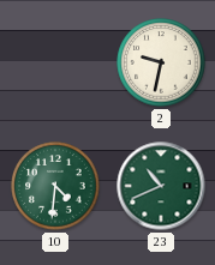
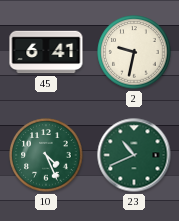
45: none -> 6:41
10: 4:31 -> 4:26
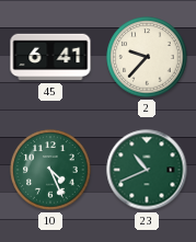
2: 9:32 -> 9:37
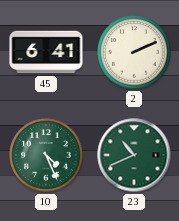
2: 9:37 -> 2:11
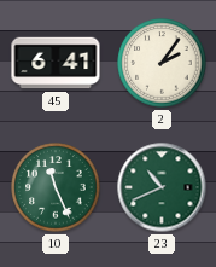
2: 2:11 -> 2:06
10: 4:26 -> 11:26
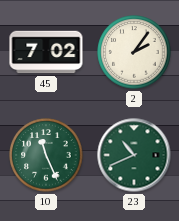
45: 6:41 -> 7:02
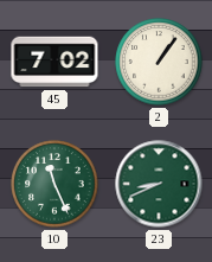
2: 2:06 -> 1:06
23: 10:41 -> 8:41
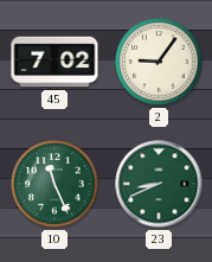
2: 1:06 -> 9:06
